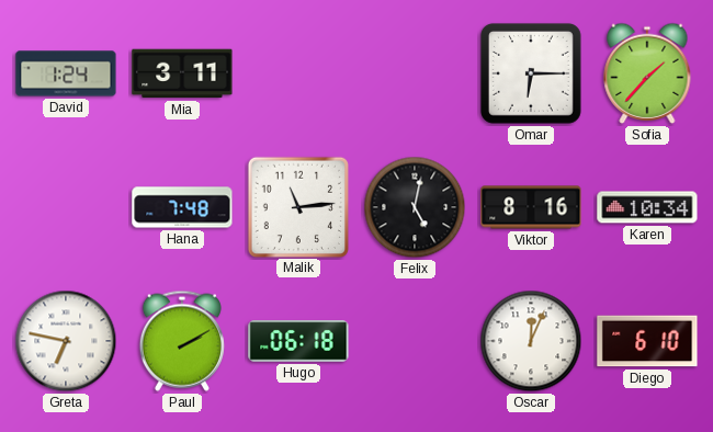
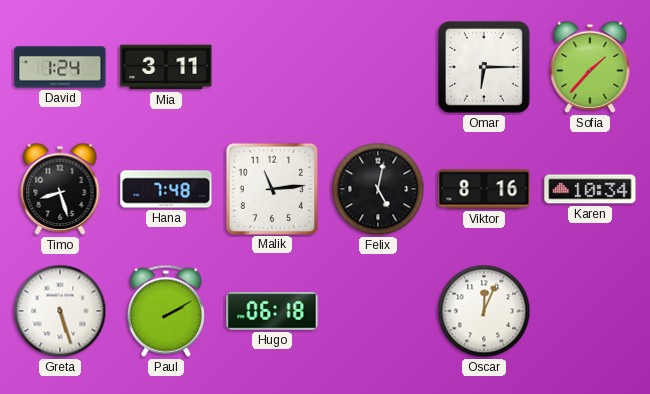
Timo: none -> 8:27
Greta: 6:47 -> 5:27
Diego: 6:10 -> none
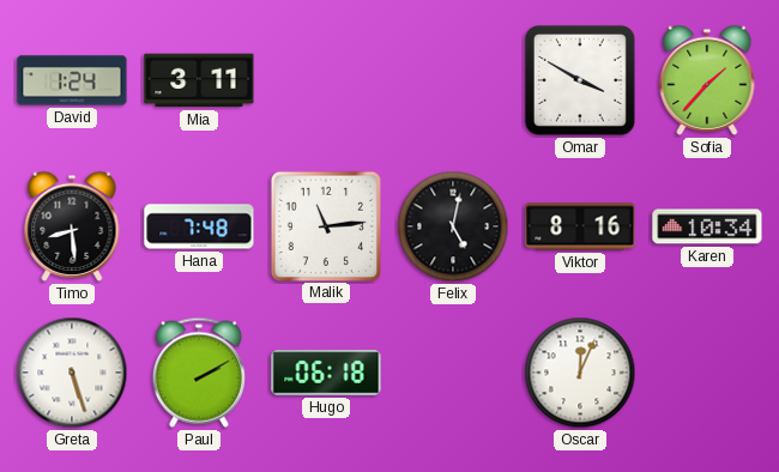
Omar: 6:15 -> 3:50
Timo: 8:27 -> 8:29
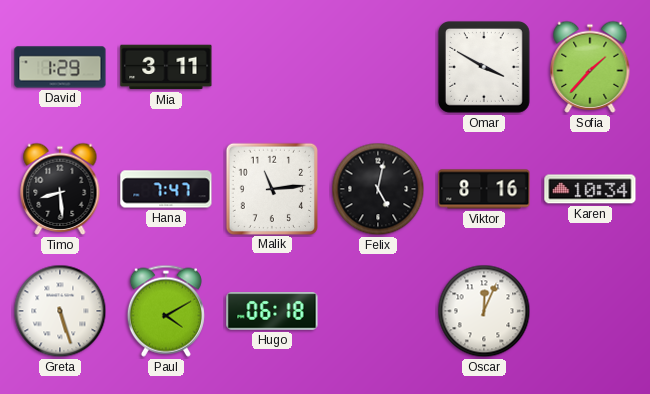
David: 1:24 -> 1:29
Hana: 7:48 -> 7:47
Paul: 2:10 -> 4:10
